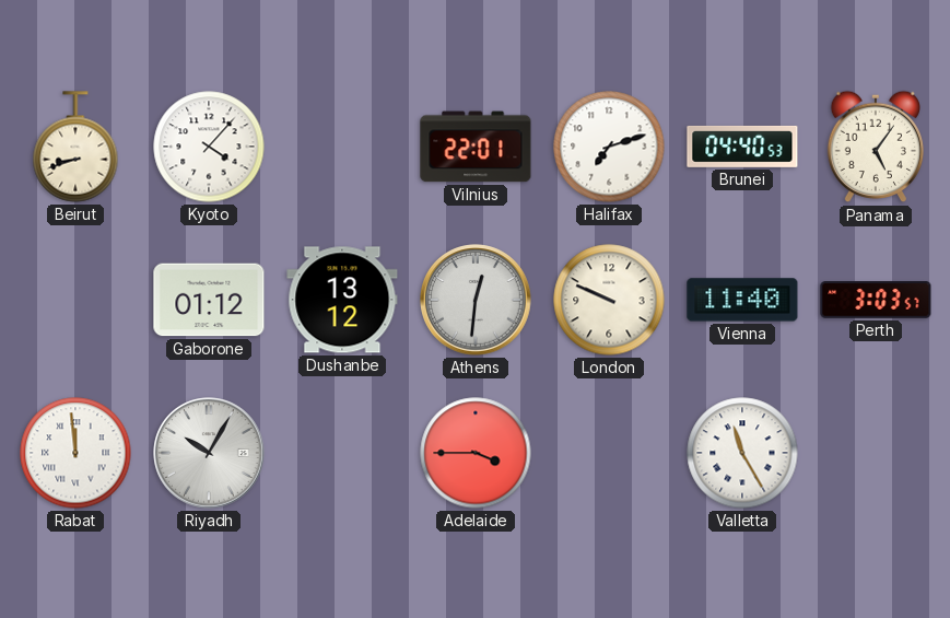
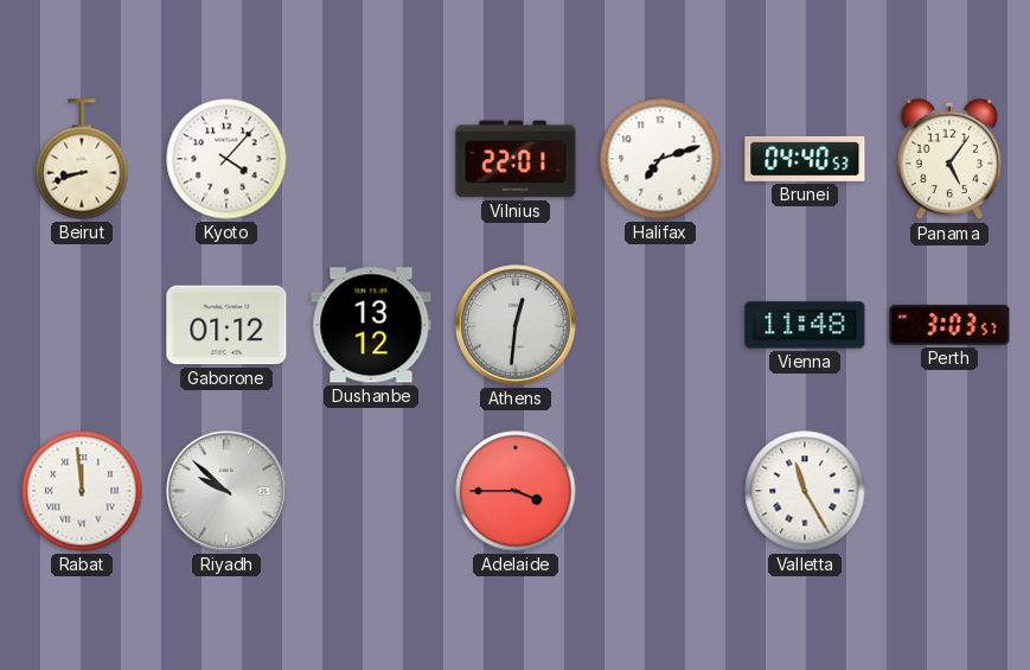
London: 9:49 -> none
Vienna: 11:40 -> 11:48
Riyadh: 10:05 -> 9:52
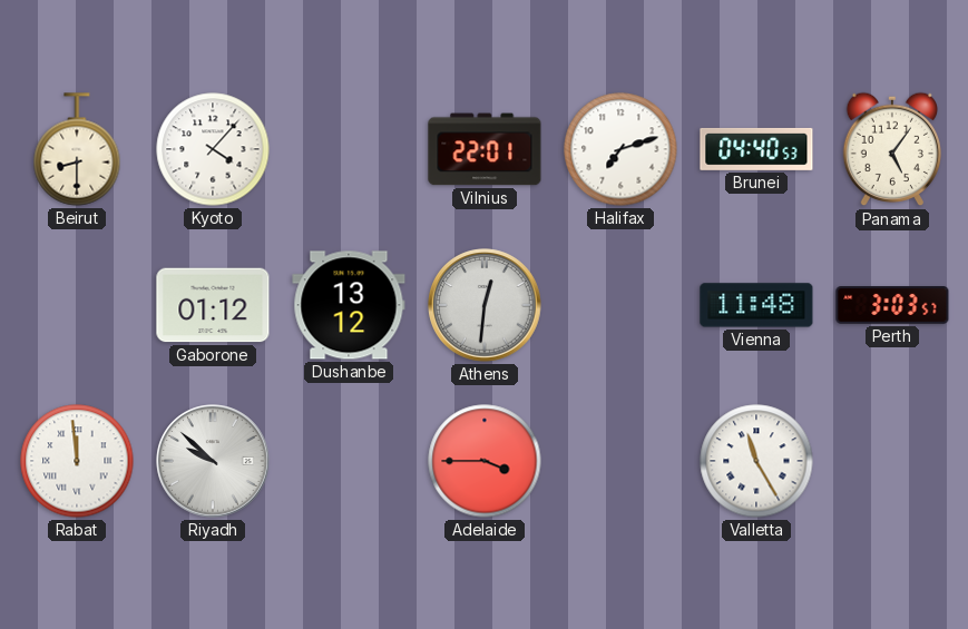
Beirut: 8:42 -> 8:30
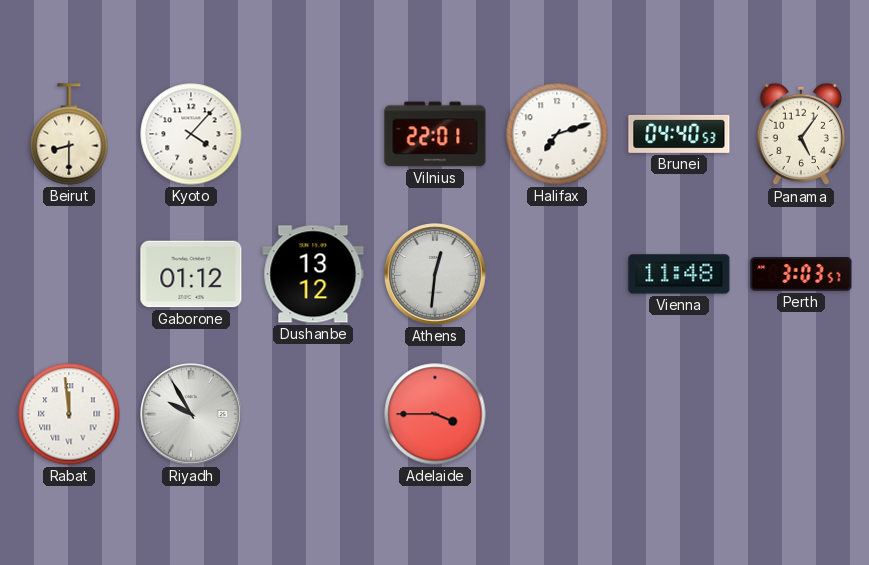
Riyadh: 9:52 -> 9:55
Valletta: 11:25 -> none
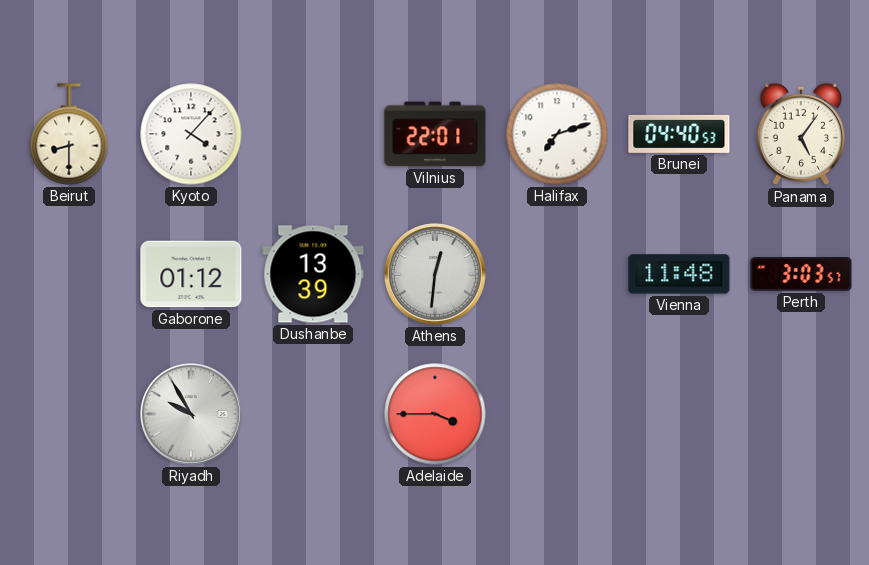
Dushanbe: 13:12 -> 13:39
Rabat: 11:59 -> none
